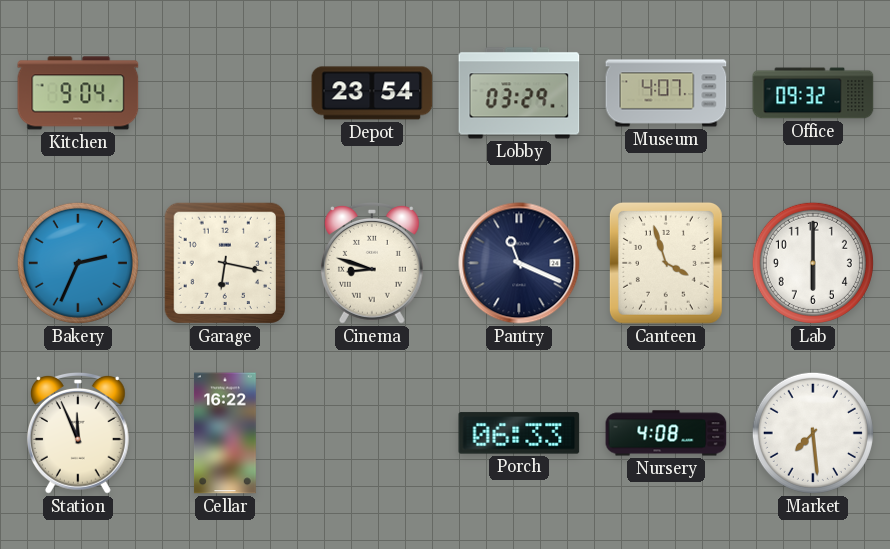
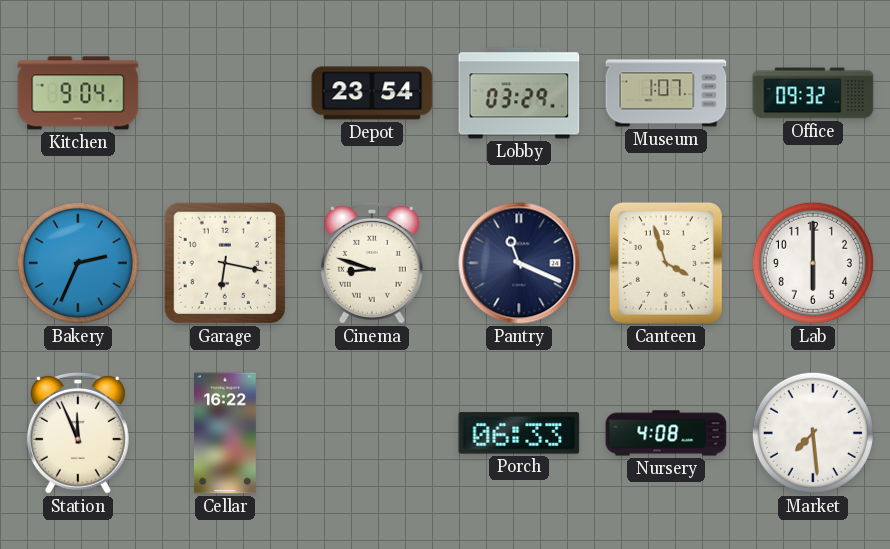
Museum: 4:07 -> 1:07
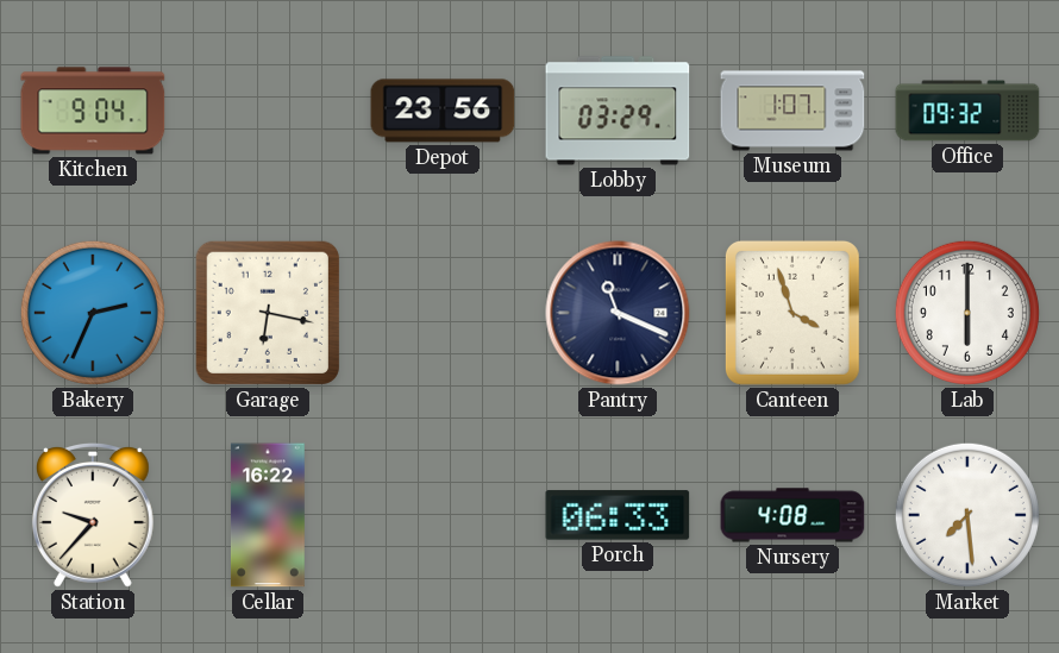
Depot: 23:54 -> 23:56
Cinema: 8:48 -> none
Station: 11:56 -> 9:37
